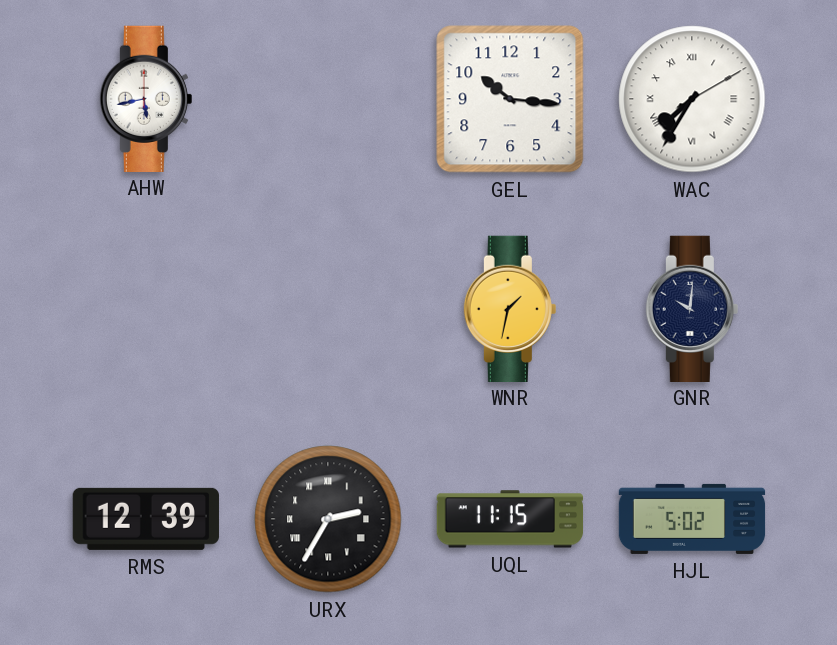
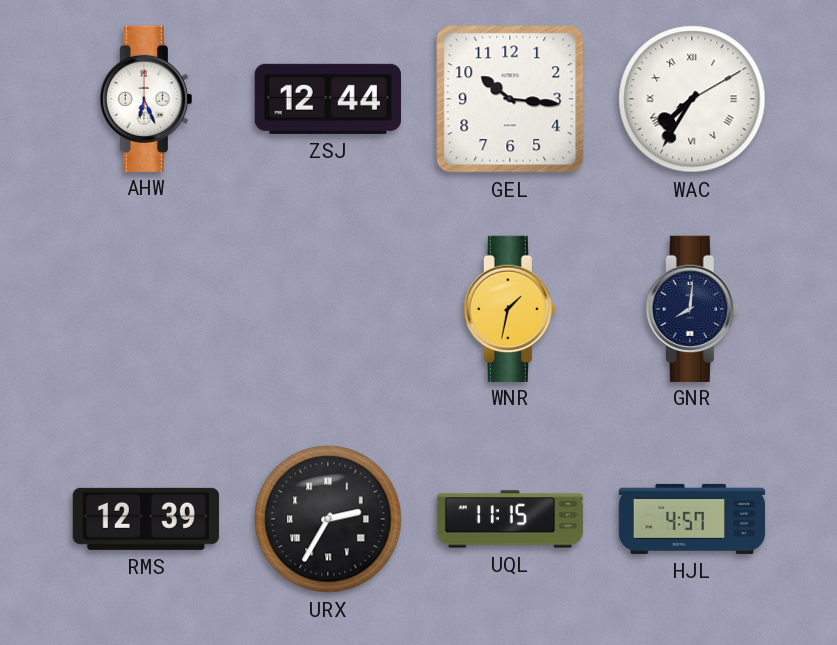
AHW: 5:43 -> 6:26
ZSJ: none -> 12:44
GNR: 10:01 -> 8:01
HJL: 5:02 -> 4:57
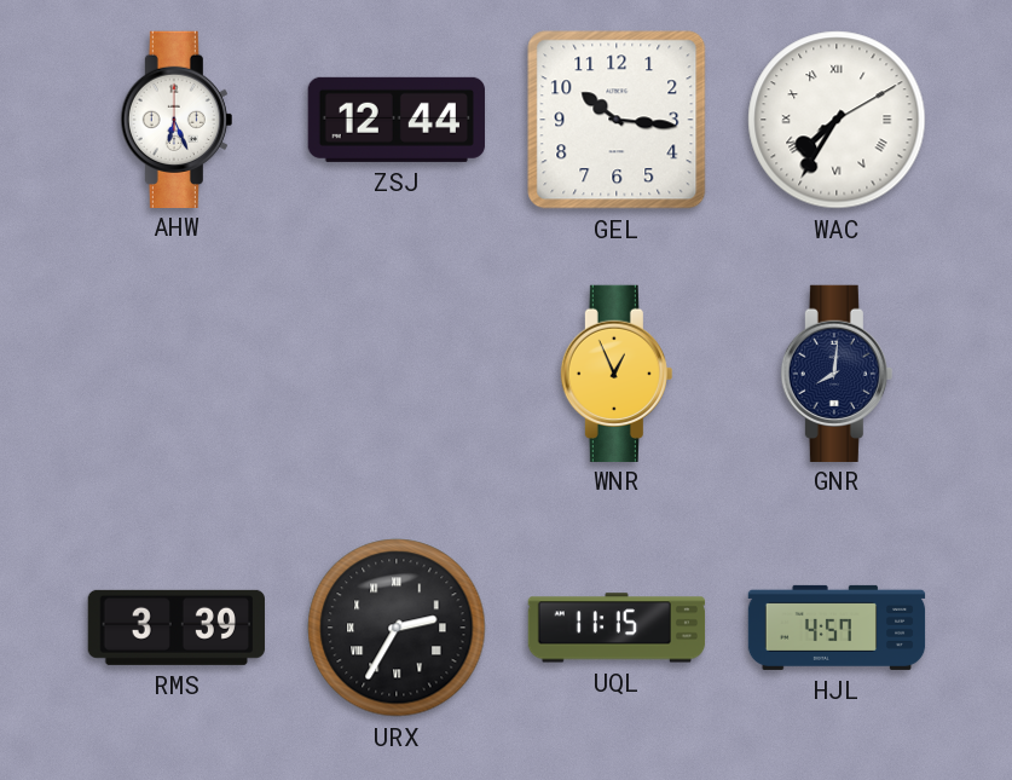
WNR: 1:32 -> 12:56
RMS: 12:39 -> 3:39
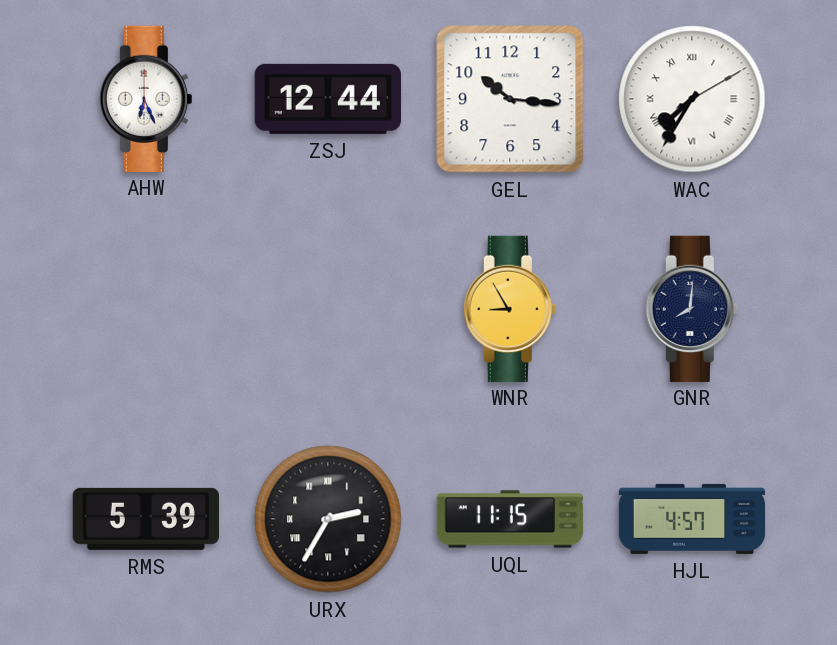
WNR: 12:56 -> 8:55
RMS: 3:39 -> 5:39
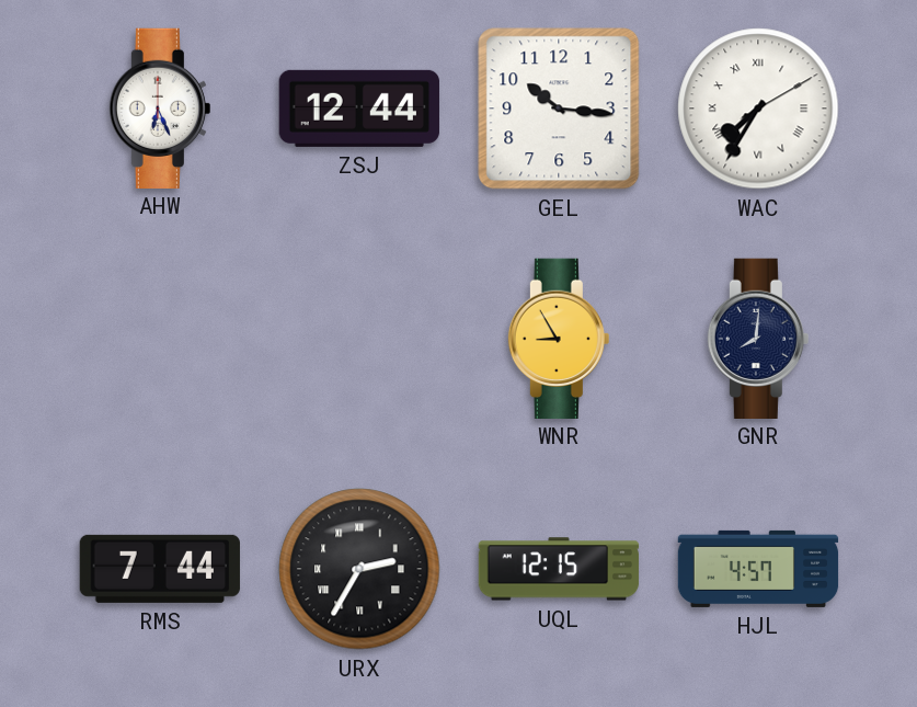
RMS: 5:39 -> 7:44
UQL: 11:15 -> 12:15
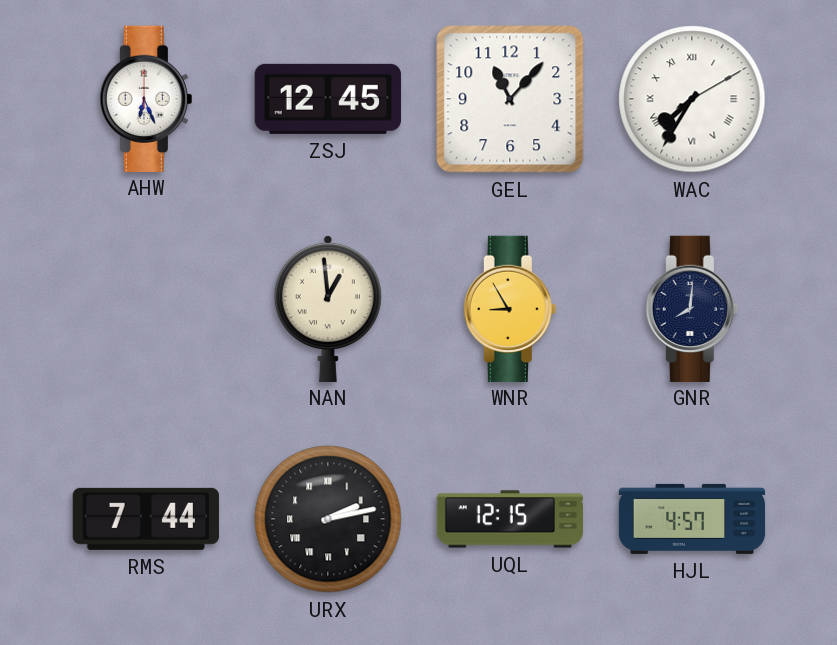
ZSJ: 12:44 -> 12:45
GEL: 10:16 -> 11:07
NAN: none -> 12:59
URX: 2:35 -> 2:13
